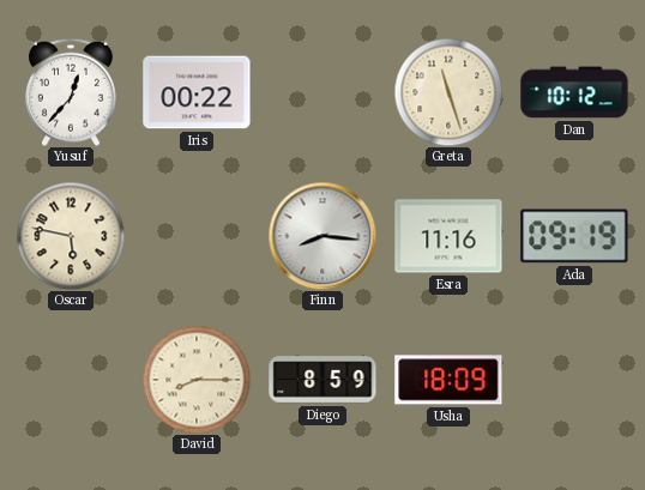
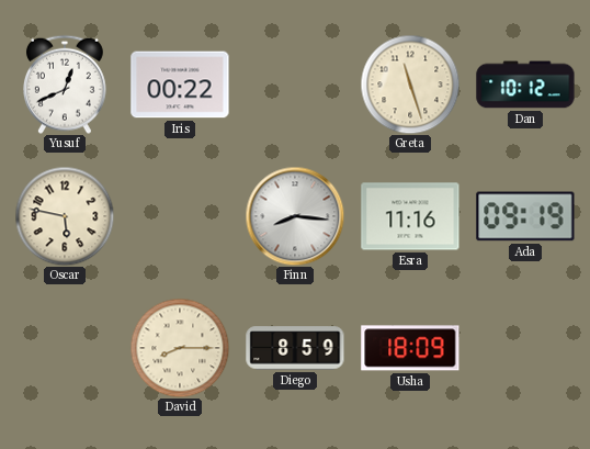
Yusuf: 12:37 -> 12:41
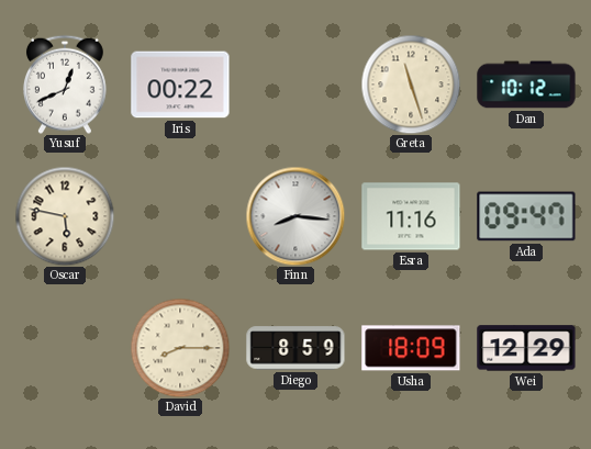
Ada: 09:19 -> 09:47
Wei: none -> 12:29
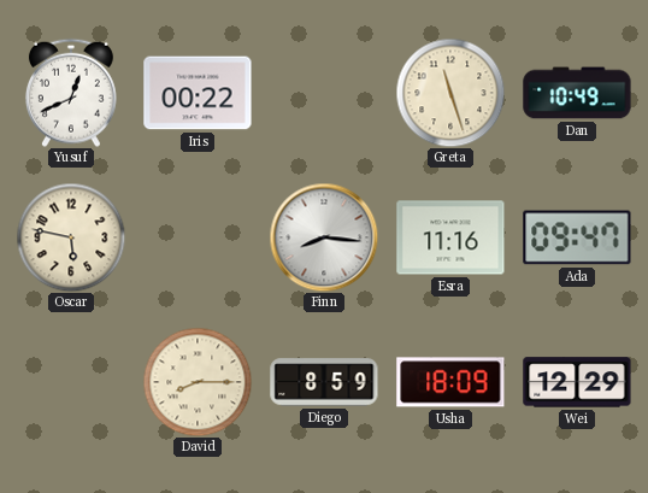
Dan: 10:12 -> 10:49
